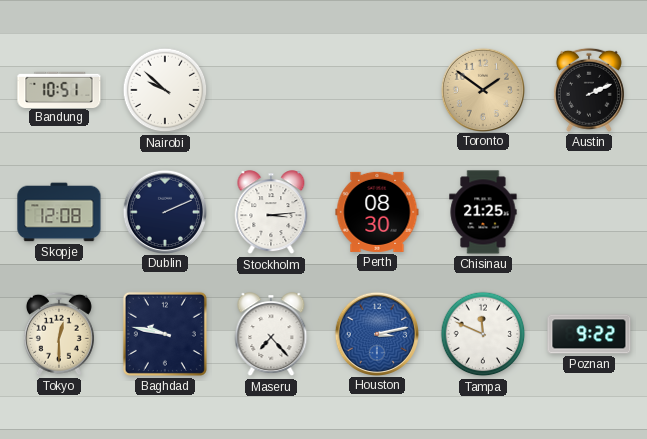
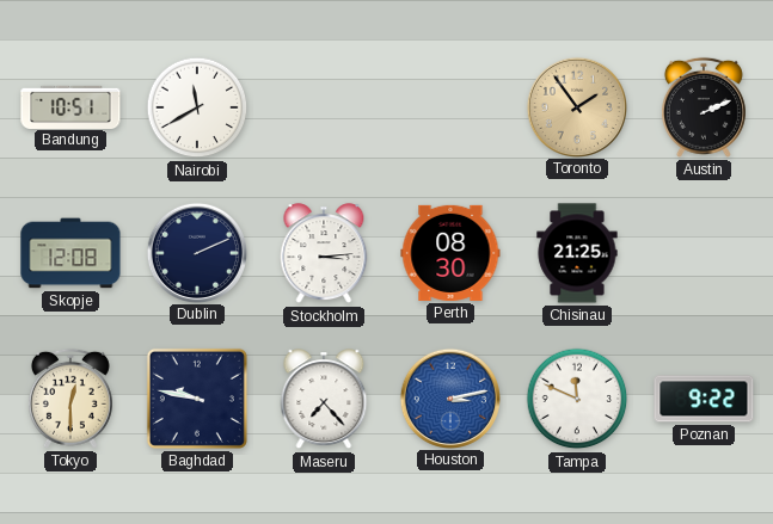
Nairobi: 9:52 -> 11:40
Toronto: 1:51 -> 1:54
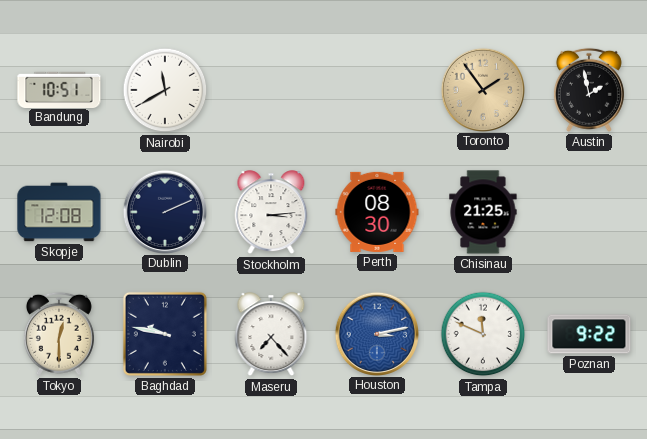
Austin: 2:11 -> 1:58
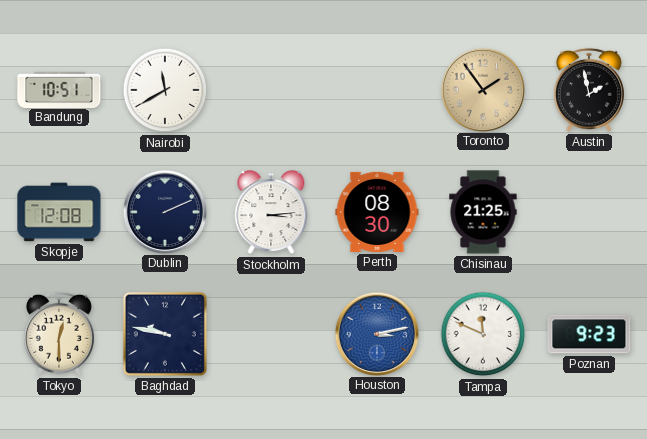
Maseru: 7:23 -> none
Poznan: 9:22 -> 9:23
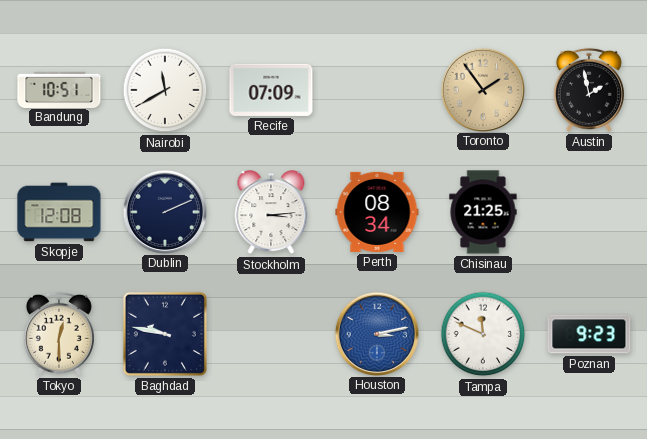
Recife: none -> 07:09
Perth: 08:30 -> 08:34
